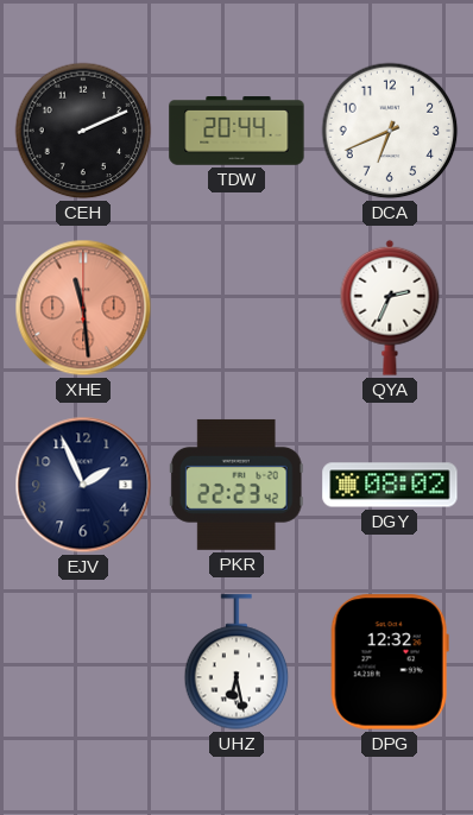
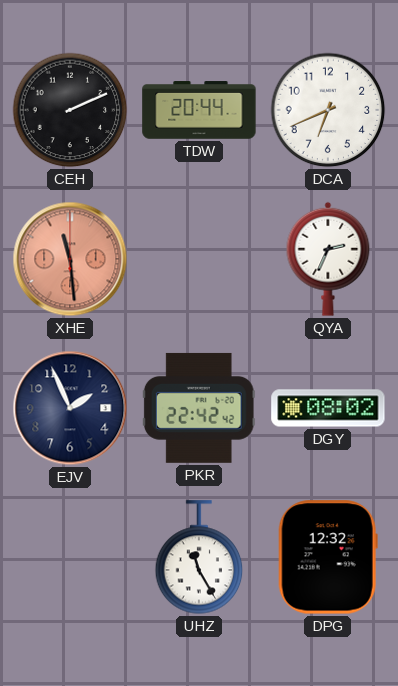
PKR: 22:23 -> 22:42
UHZ: 6:28 -> 11:25
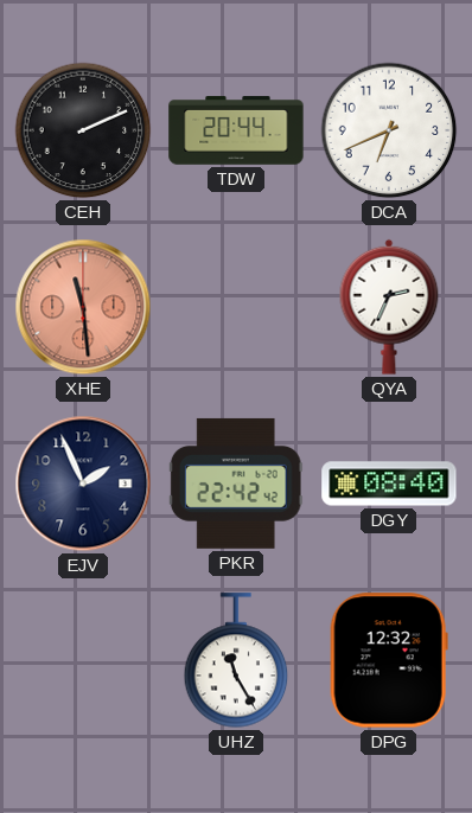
DGY: 08:02 -> 08:40
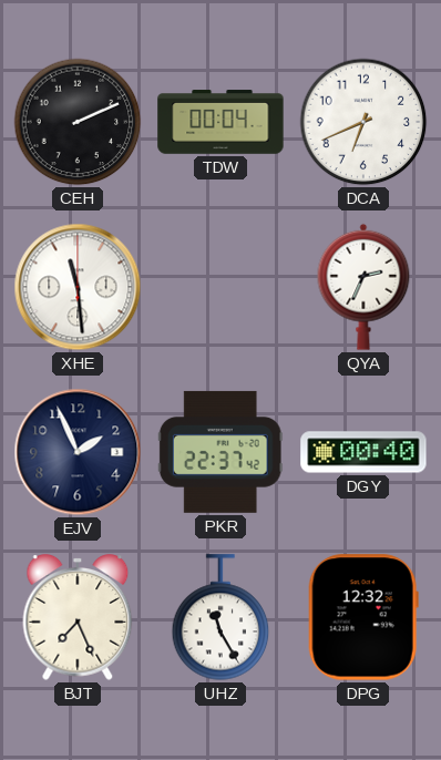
TDW: 20:44 -> 00:04
XHE dial: salmon -> white
PKR: 22:42 -> 22:37
DGY: 08:40 -> 00:40
BJT: none -> 7:26
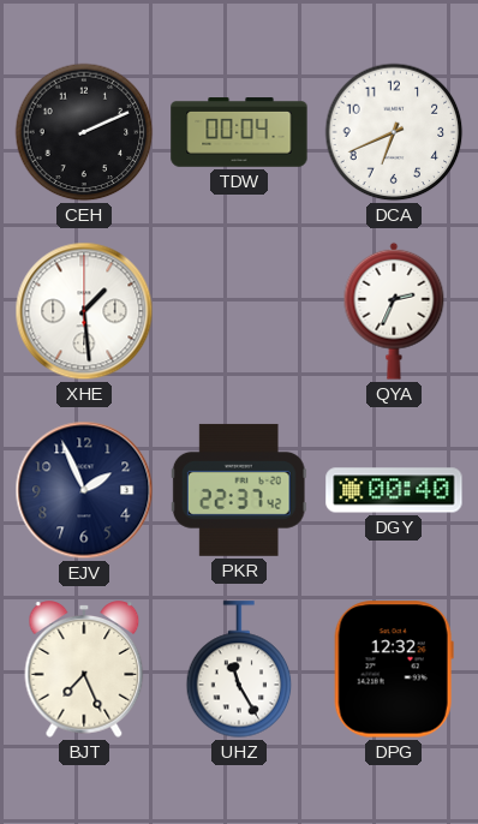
XHE: 11:29 -> 1:29
